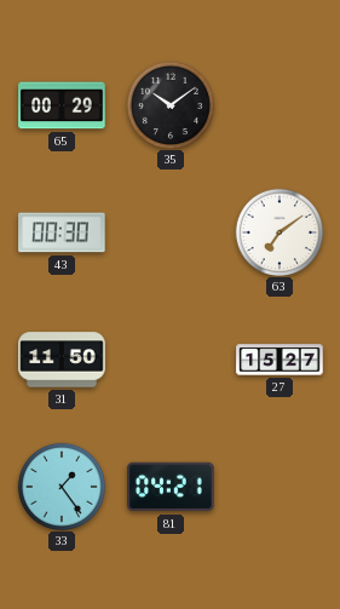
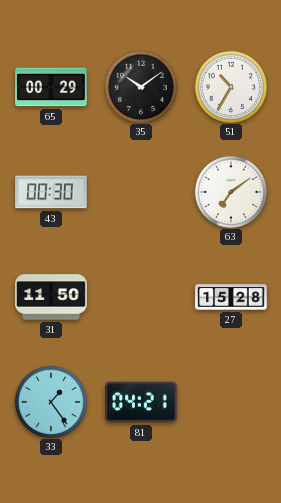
51: none -> 10:35
27: 15:27 -> 15:28
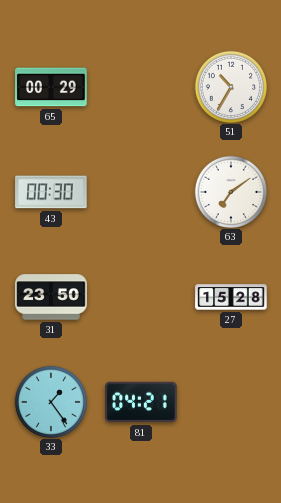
35: 10:09 -> none
31: 11:50 -> 23:50
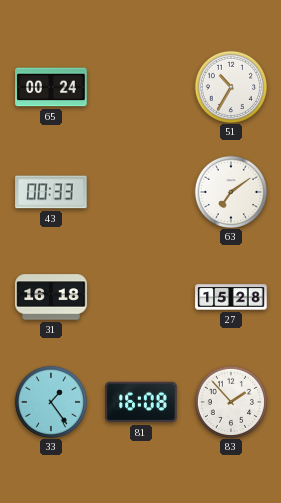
65: 00:29 -> 00:24
43: 00:30 -> 00:33
31: 23:50 -> 16:18
81: 04:21 -> 16:08
83: none -> 1:53
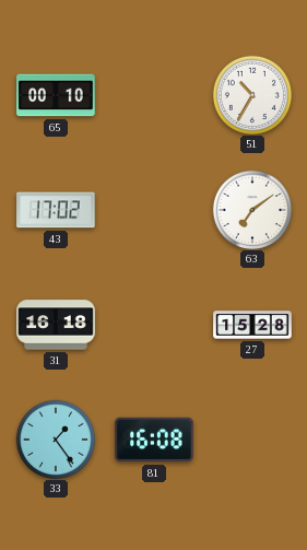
65: 00:24 -> 00:10
43: 00:33 -> 17:02
83: 1:53 -> none
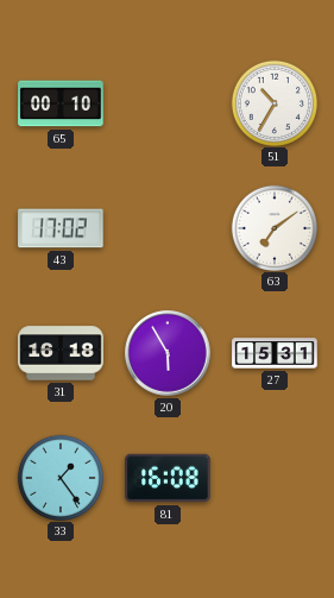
20: none -> 5:55
27: 15:28 -> 15:31
